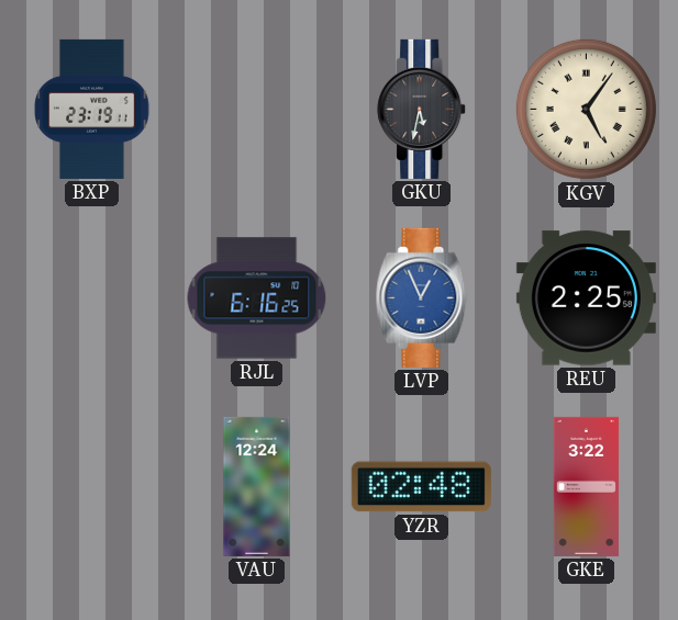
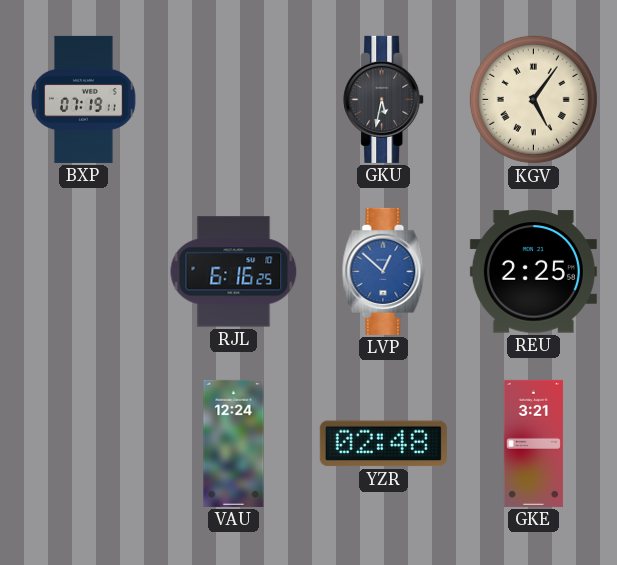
BXP: 23:19 -> 07:19
LVP: 12:56 -> 12:52
GKE: 3:22 -> 3:21
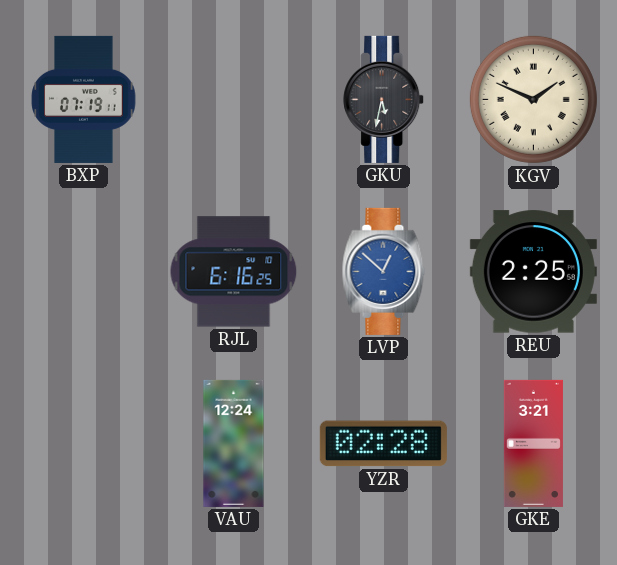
KGV: 5:06 -> 1:49
YZR: 02:48 -> 02:28
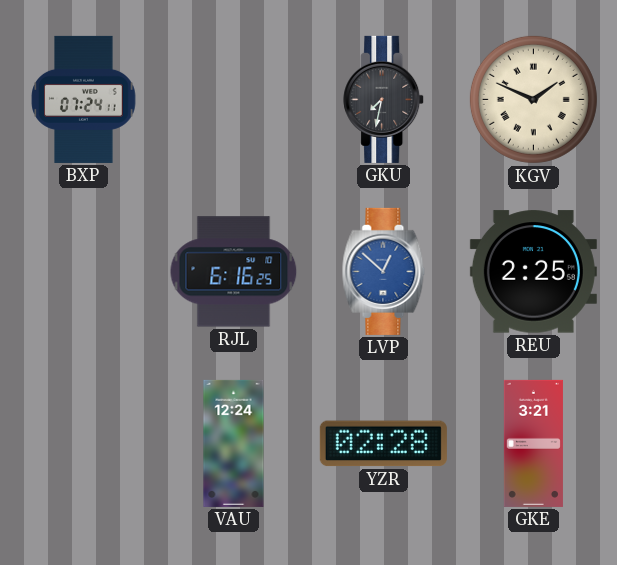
BXP: 07:19 -> 07:24
GKU: 5:32 -> 7:32
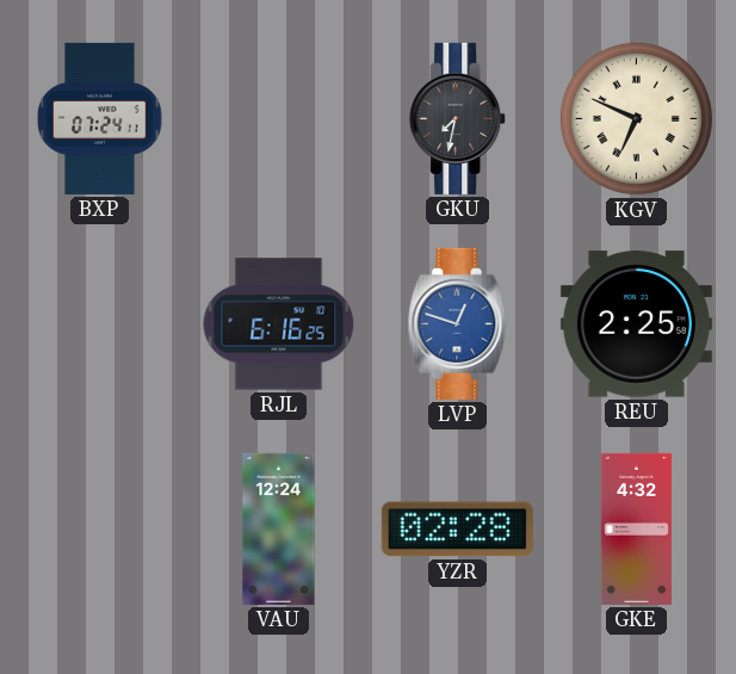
KGV: 1:49 -> 6:49
LVP: 12:52 -> 12:48
GKE: 3:21 -> 4:32
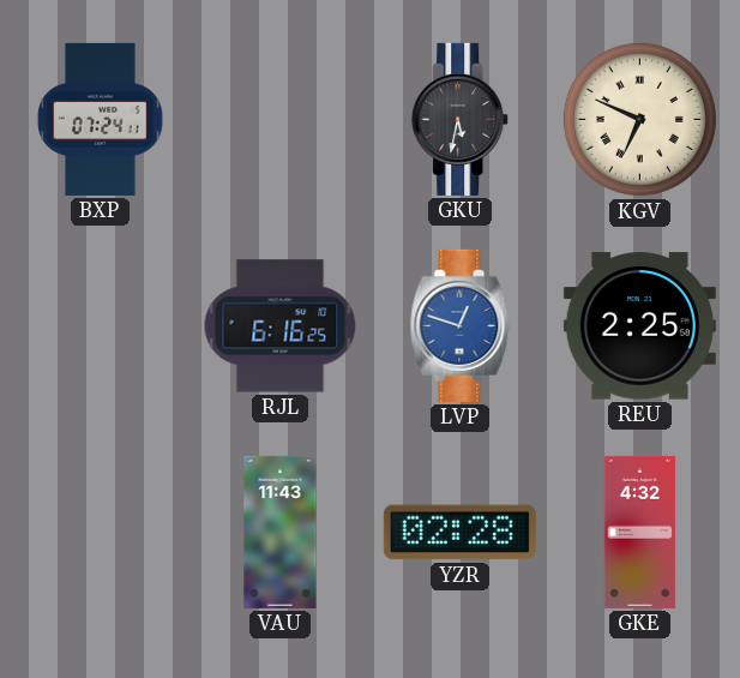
GKU: 7:32 -> 5:32
VAU: 12:24 -> 11:43
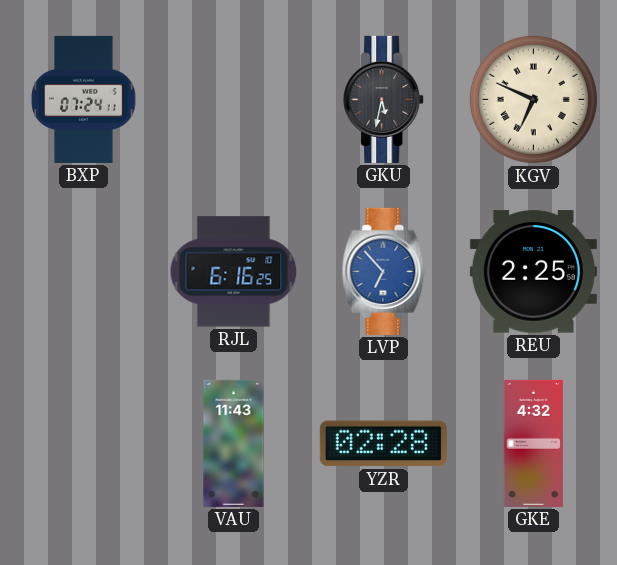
LVP: 12:48 -> 6:53
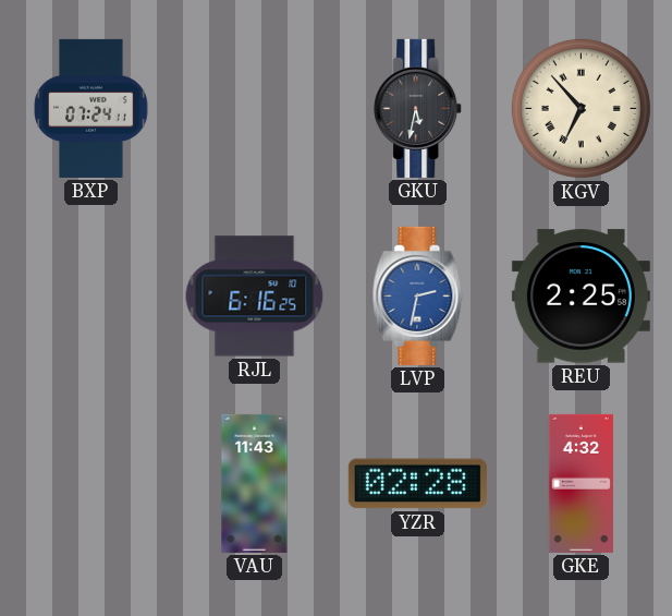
KGV: 6:49 -> 6:53
LVP: 6:53 -> 2:32
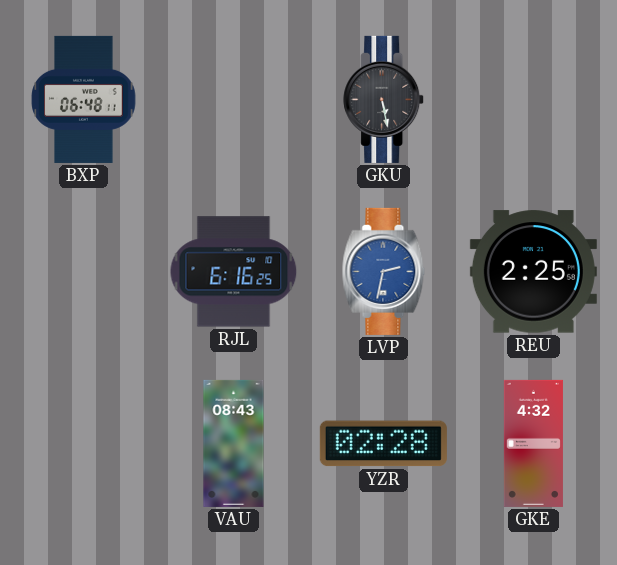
BXP: 07:24 -> 06:48
GKU: 5:32 -> 5:28
KGV: 6:53 -> none
VAU: 11:43 -> 08:43
